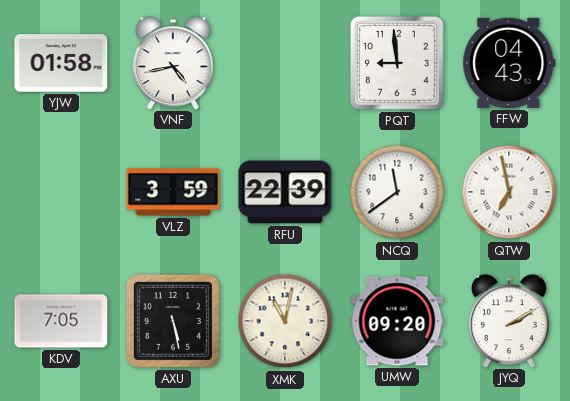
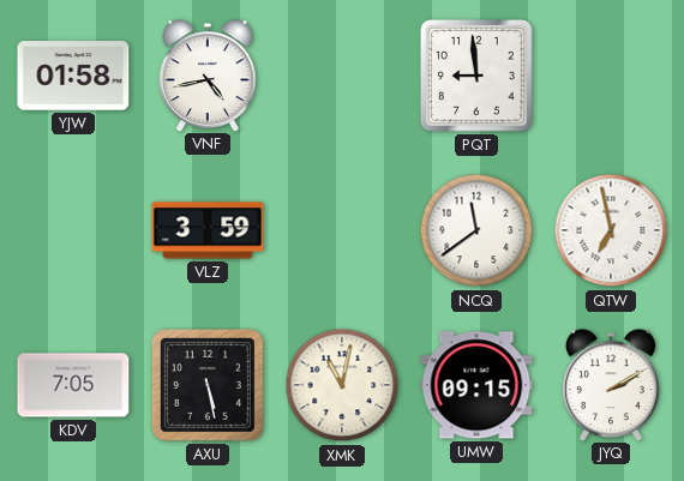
FFW: 04:43 -> none
RFU: 22:39 -> none
UMW: 09:20 -> 09:15
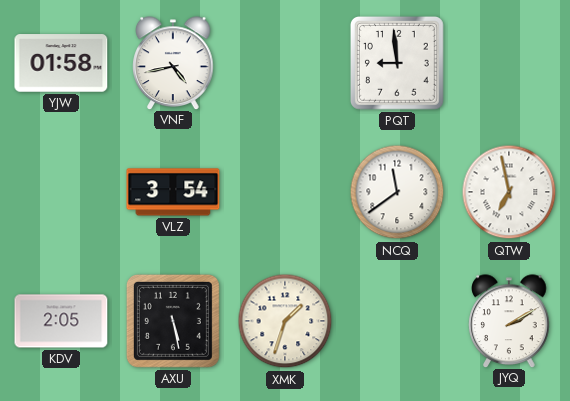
VLZ: 3:59 -> 3:54
KDV: 7:05 -> 2:05
XMK: 11:02 -> 1:33
UMW: 09:15 -> none
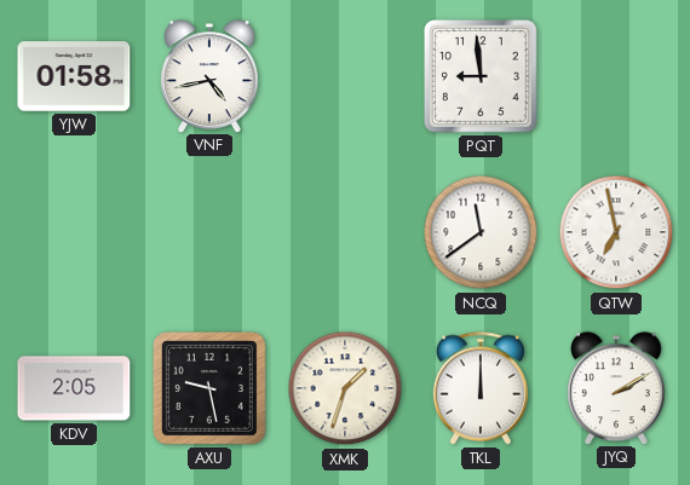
VLZ: 3:54 -> none
AXU: 5:28 -> 9:28
TKL: none -> 12:00
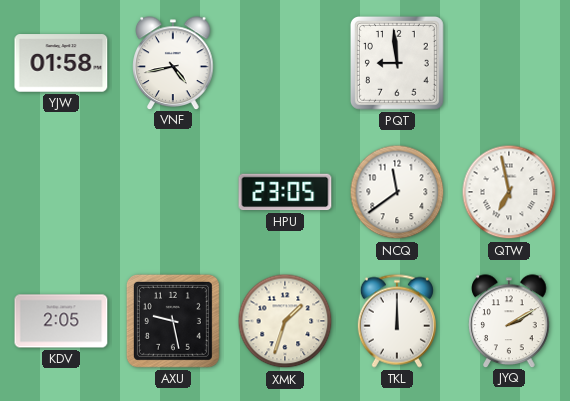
HPU: none -> 23:05
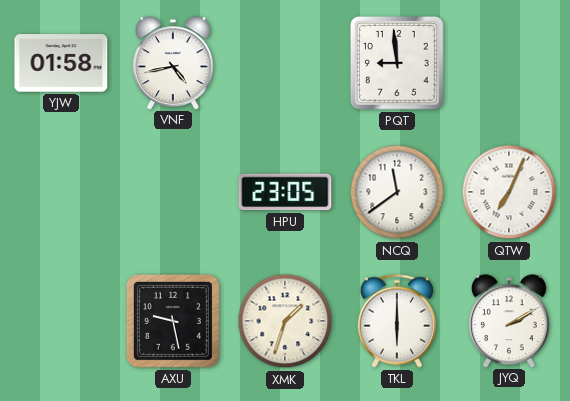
QTW: 6:58 -> 7:04
KDV: 2:05 -> none
TKL: 12:00 -> 6:00
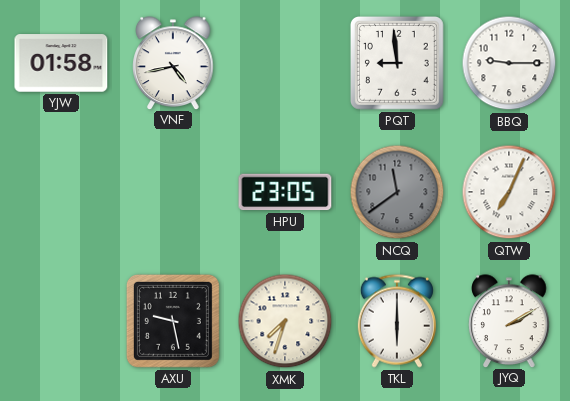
BBQ: none -> 9:15
NCQ dial: white -> grey
XMK: 1:33 -> 7:33
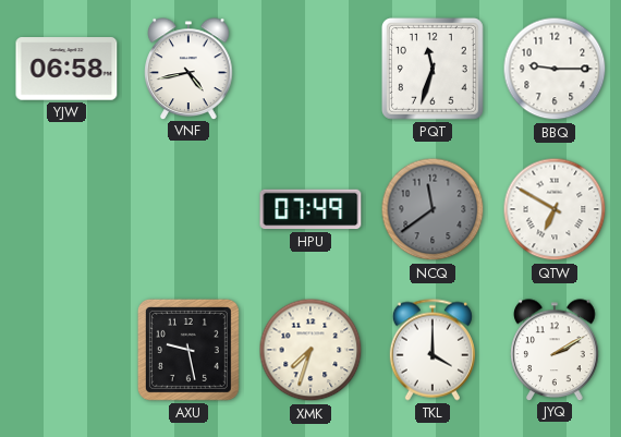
YJW: 01:58 -> 06:58
PQT: 8:59 -> 11:33
HPU: 23:05 -> 07:49
QTW: 7:04 -> 6:50
TKL: 6:00 -> 4:00
